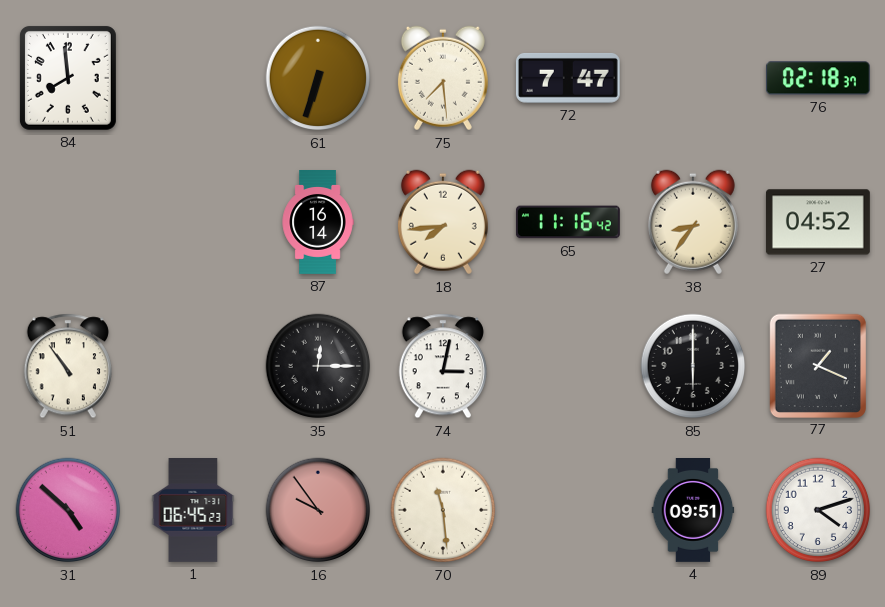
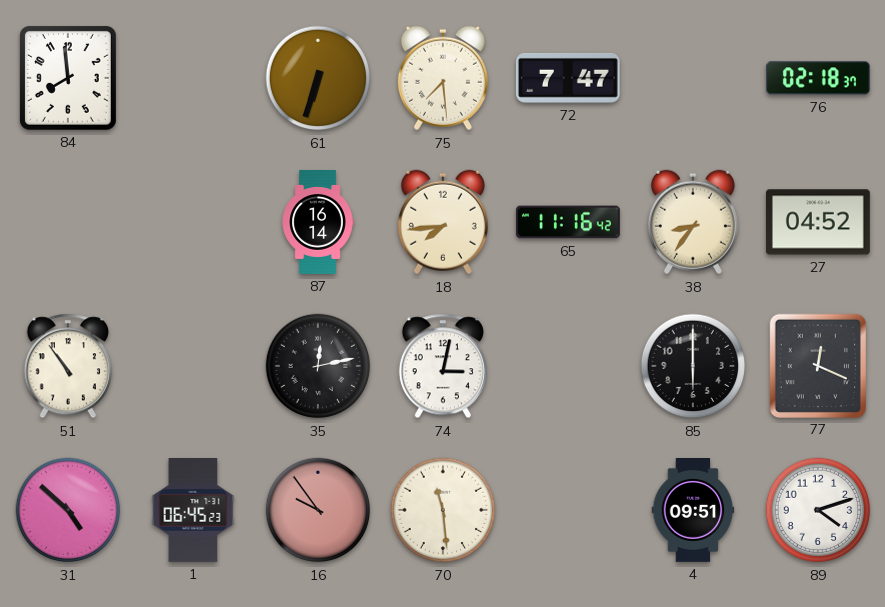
35: 12:15 -> 12:13
77: 1:19 -> 12:19
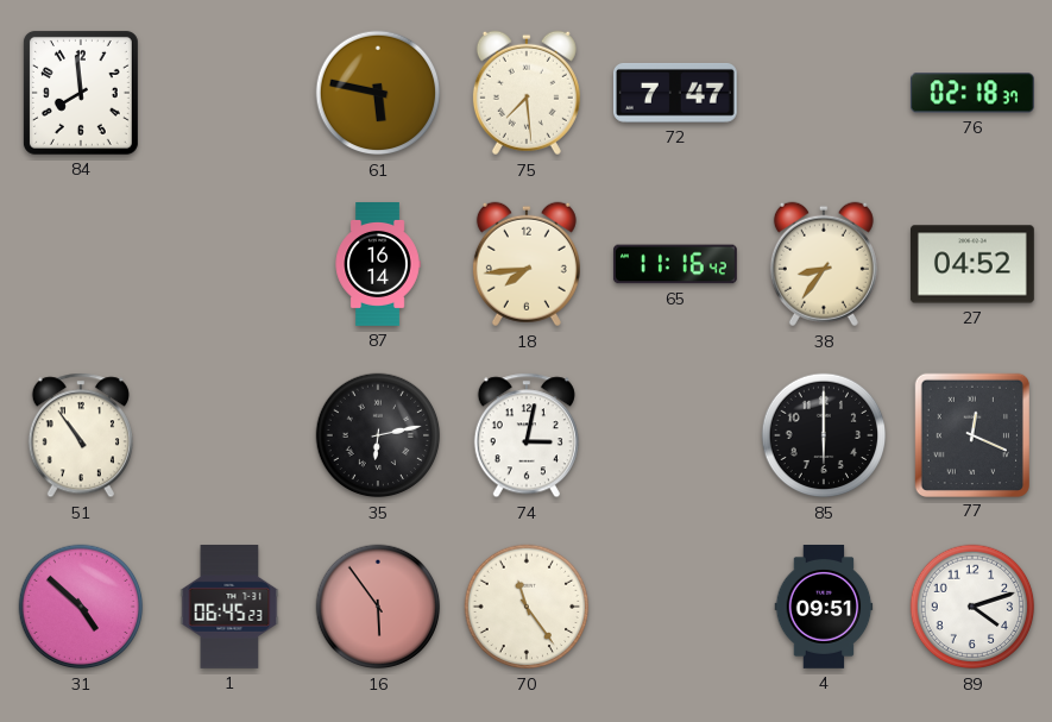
61: 6:33 -> 5:47
35: 12:13 -> 6:13
16: 9:54 -> 5:54
70: 11:29 -> 11:24
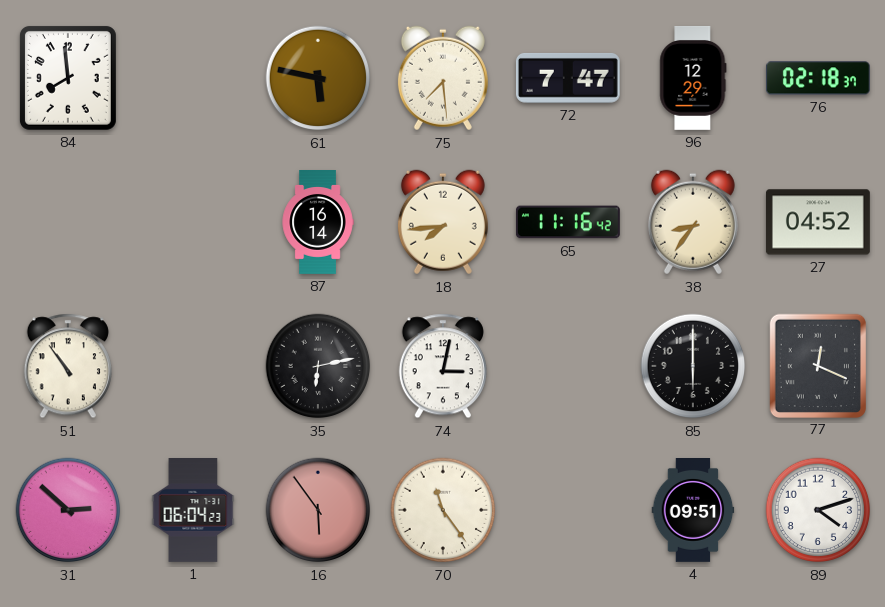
96: none -> 12:29
31: 4:52 -> 2:52
1: 06:45 -> 06:04
